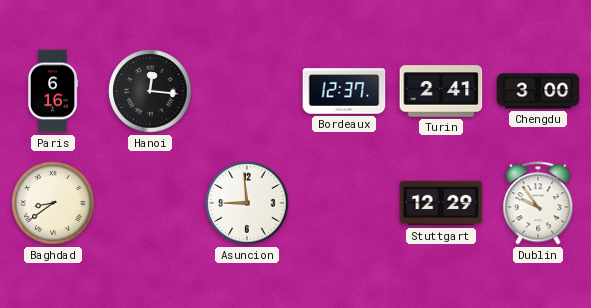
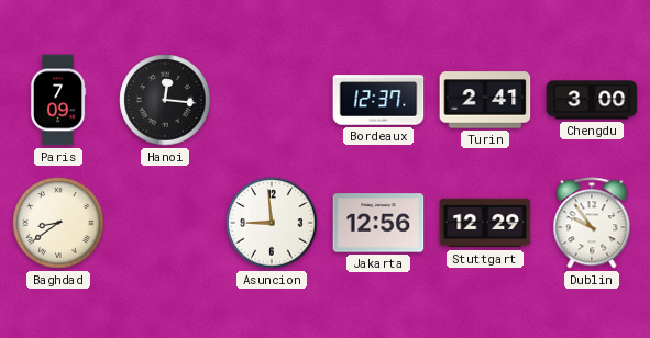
Paris: 6:16 -> 7:09
Jakarta: none -> 12:56
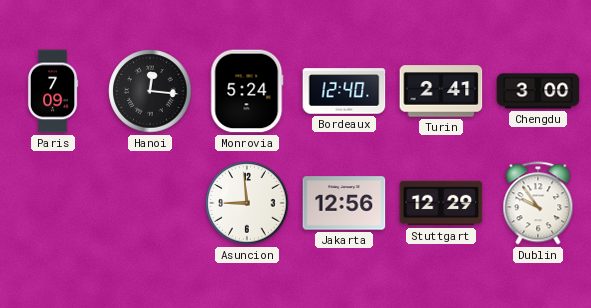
Monrovia: none -> 5:24
Bordeaux: 12:37 -> 12:40
Baghdad: 8:39 -> none
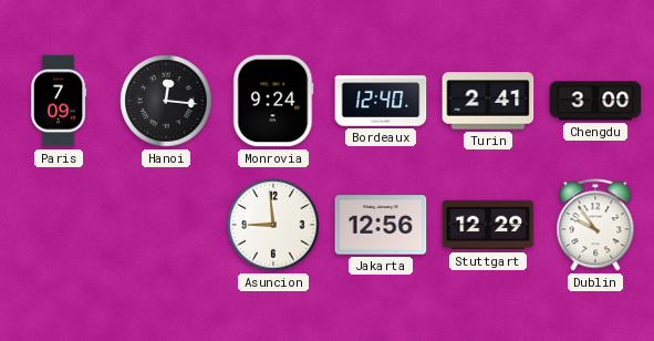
Monrovia: 5:24 -> 9:24
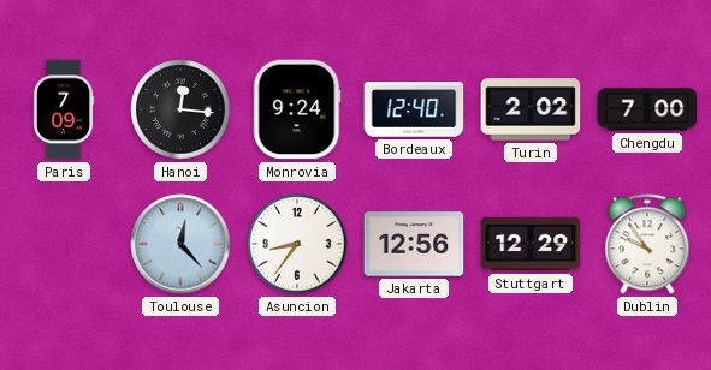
Turin: 2:41 -> 2:02
Chengdu: 3:00 -> 7:00
Toulouse: none -> 12:23
Asuncion: 8:59 -> 8:36
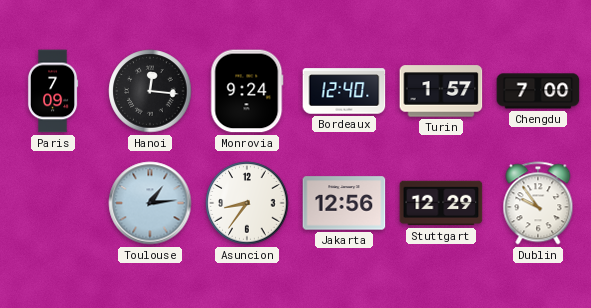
Turin: 2:02 -> 1:57
Toulouse: 12:23 -> 1:14
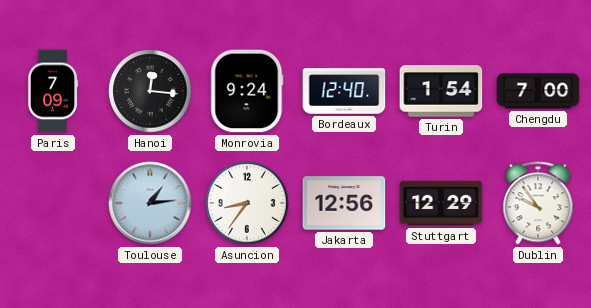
Turin: 1:57 -> 1:54
